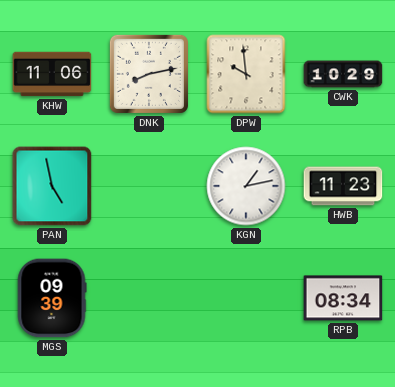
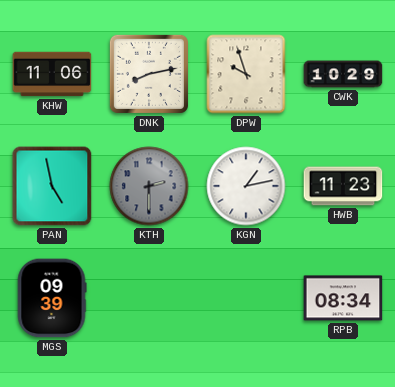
DPW: 9:59 -> 9:57
KTH: none -> 2:30
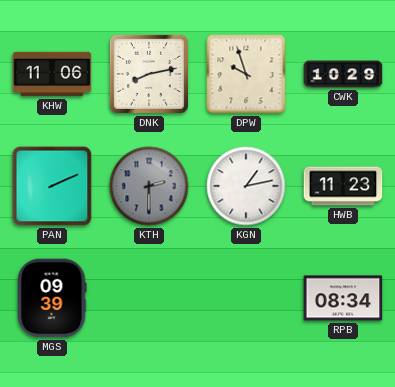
PAN: 4:58 -> 2:11
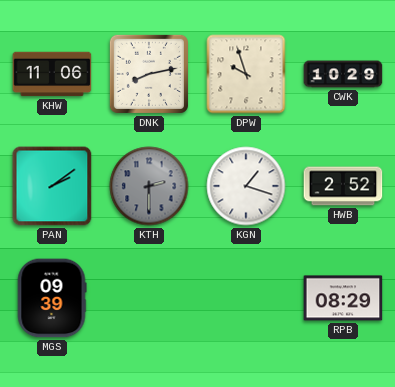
PAN: 2:11 -> 2:09
KGN: 1:13 -> 1:18
HWB: 11:23 -> 2:52
RPB: 08:34 -> 08:29
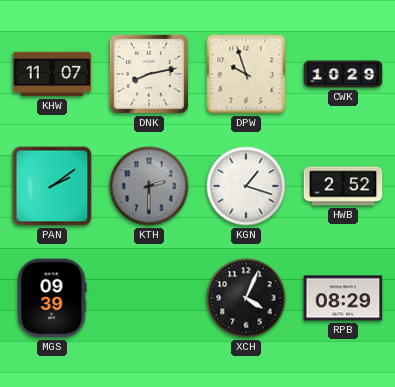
KHW: 11:06 -> 11:07
XCH: none -> 4:04
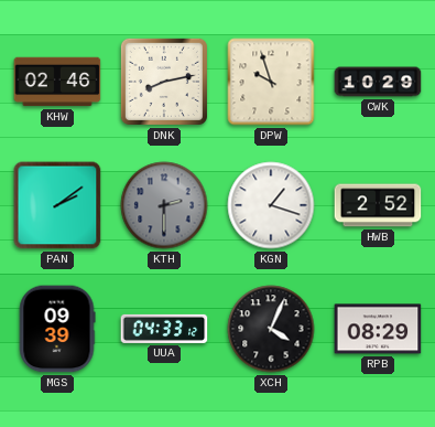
KHW: 11:07 -> 02:46
UUA: none -> 04:33
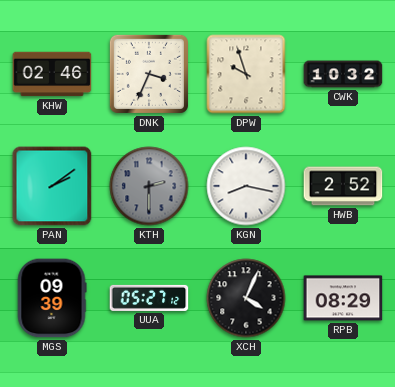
DNK: 8:13 -> 3:34
CWK: 10:29 -> 10:32
KGN: 1:18 -> 8:17
UUA: 04:33 -> 05:27
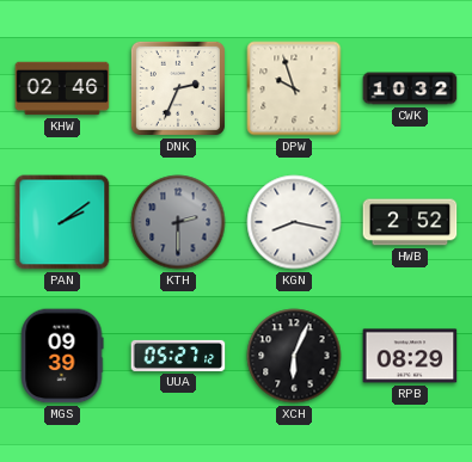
DNK: 3:34 -> 2:34
XCH: 4:04 -> 6:04
